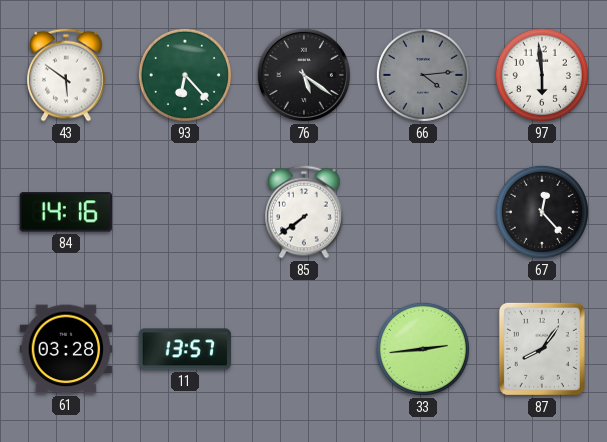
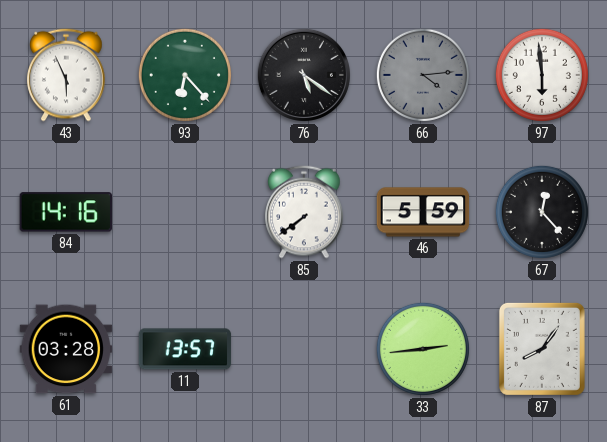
43: 5:51 -> 5:56
46: none -> 5:59
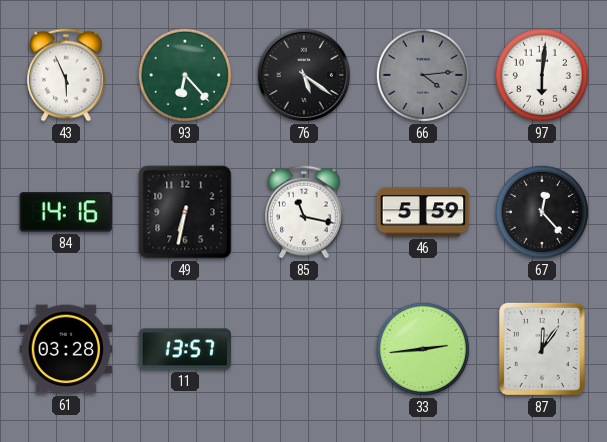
97: 5:59 -> 6:01
49: none -> 6:32
85: 7:39 -> 11:17
87: 8:06 -> 12:06
